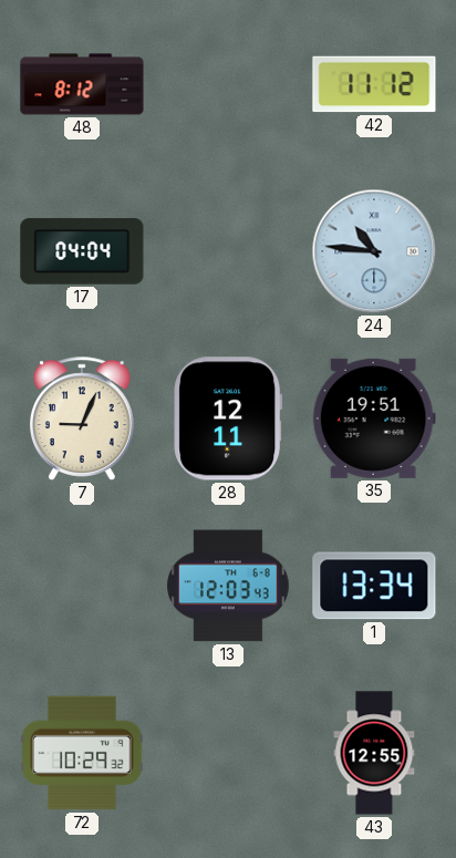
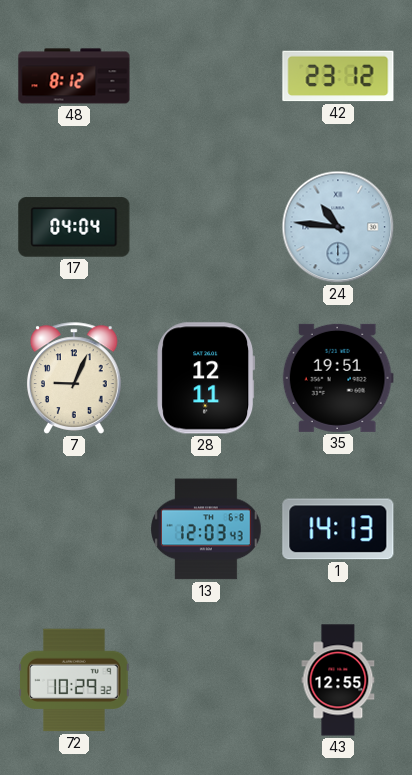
42: 11:12 -> 23:12
1: 13:34 -> 14:13
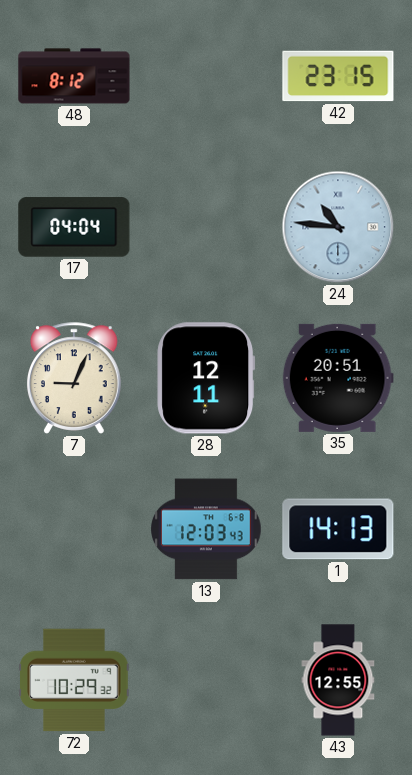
42: 23:12 -> 23:15
35: 19:51 -> 20:51
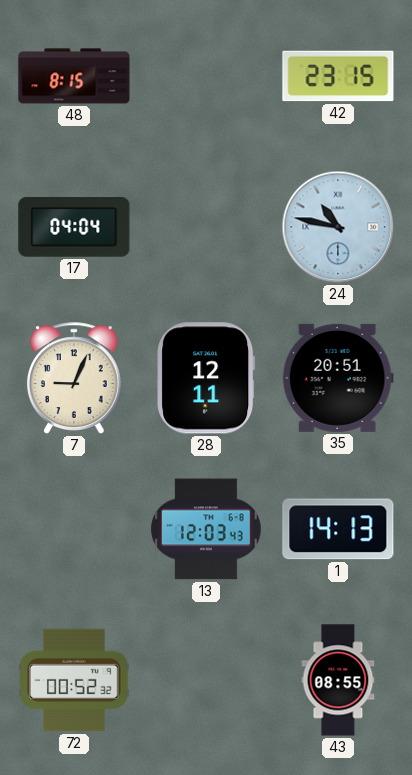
48: 8:12 -> 8:15
24: 10:46 -> 10:47
72: 10:29 -> 00:52
43: 12:55 -> 08:55
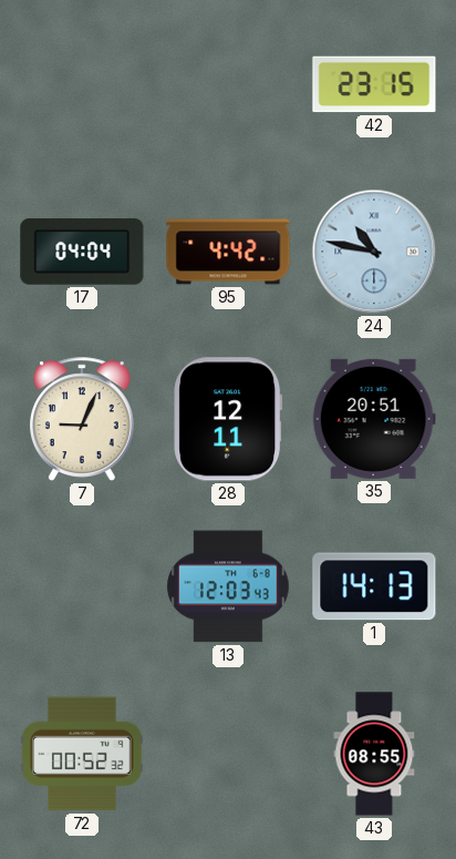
48: 8:15 -> none
95: none -> 4:42
